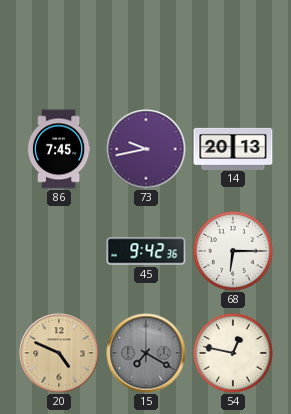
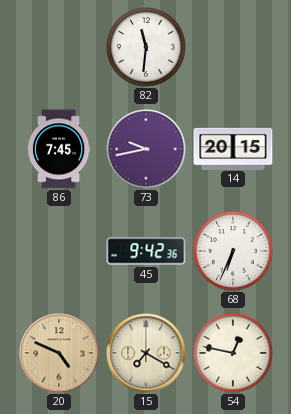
82: none -> 11:31
14: 20:13 -> 20:15
68: 6:15 -> 6:34
15 dial: grey -> cream
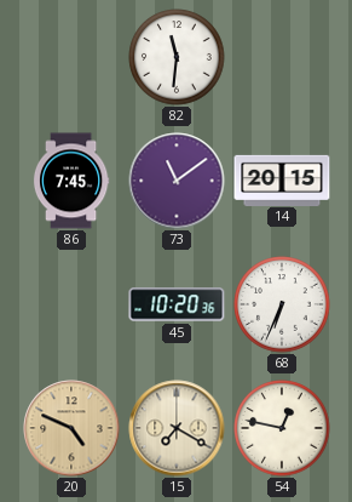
73: 9:43 -> 11:09
45: 9:42 -> 10:20
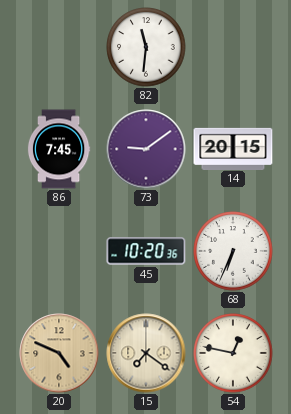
73: 11:09 -> 9:09
15: 7:20 -> 7:21
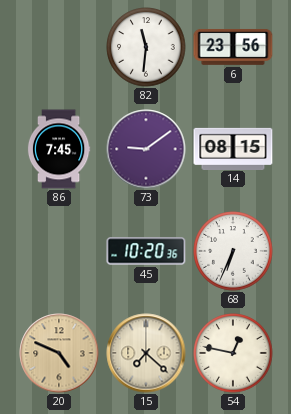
6: none -> 23:56
14: 20:15 -> 08:15
15: 7:21 -> 7:22
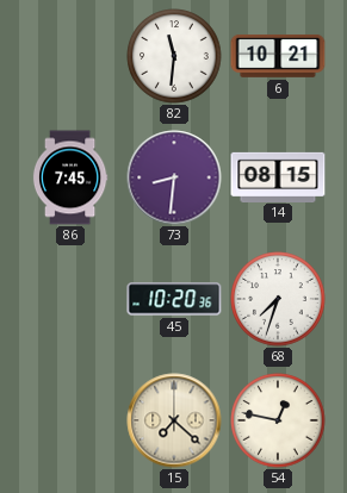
6: 23:56 -> 10:21
73: 9:09 -> 8:31
68: 6:34 -> 7:33
20: 4:49 -> none
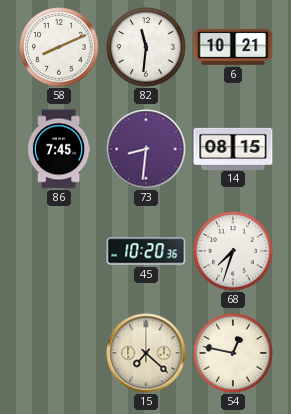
58: none -> 8:11
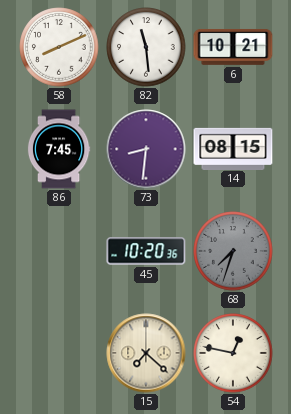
82: 11:31 -> 11:29
68 dial: white -> grey
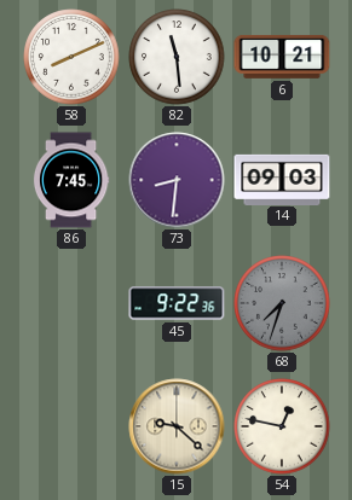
14: 08:15 -> 09:03
45: 10:20 -> 9:22
15: 7:22 -> 9:22
